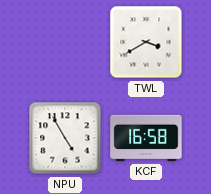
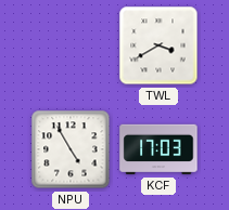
KCF: 16:58 -> 17:03
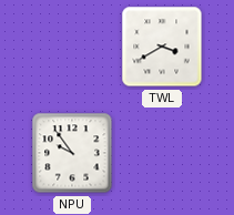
NPU: 4:55 -> 9:54
KCF: 17:03 -> none
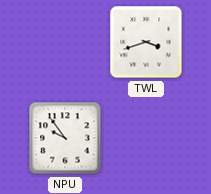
TWL: 3:40 -> 3:42
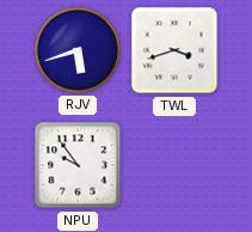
RJV: none -> 5:42
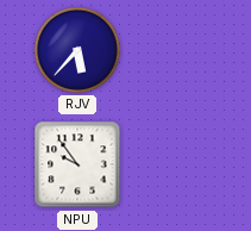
RJV: 5:42 -> 5:37
TWL: 3:42 -> none
